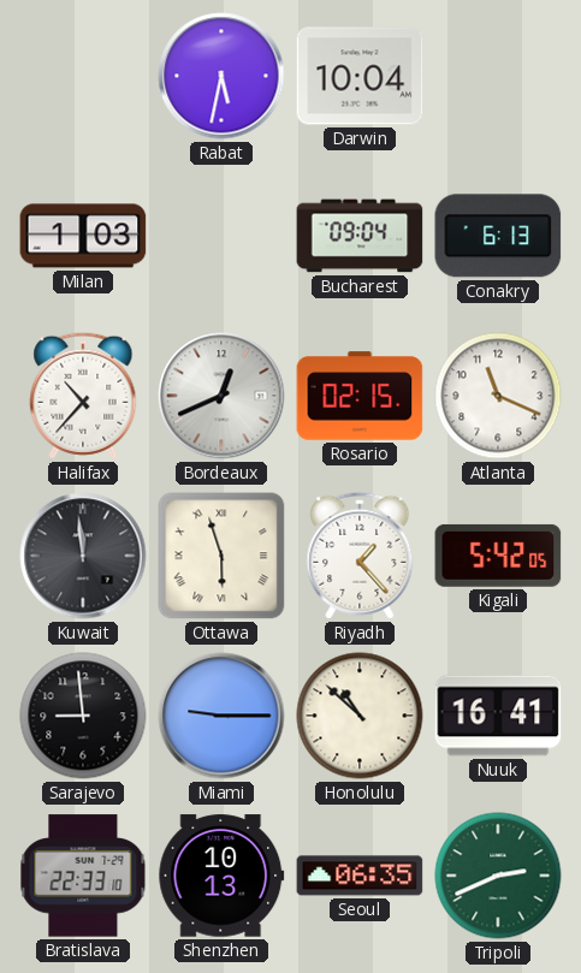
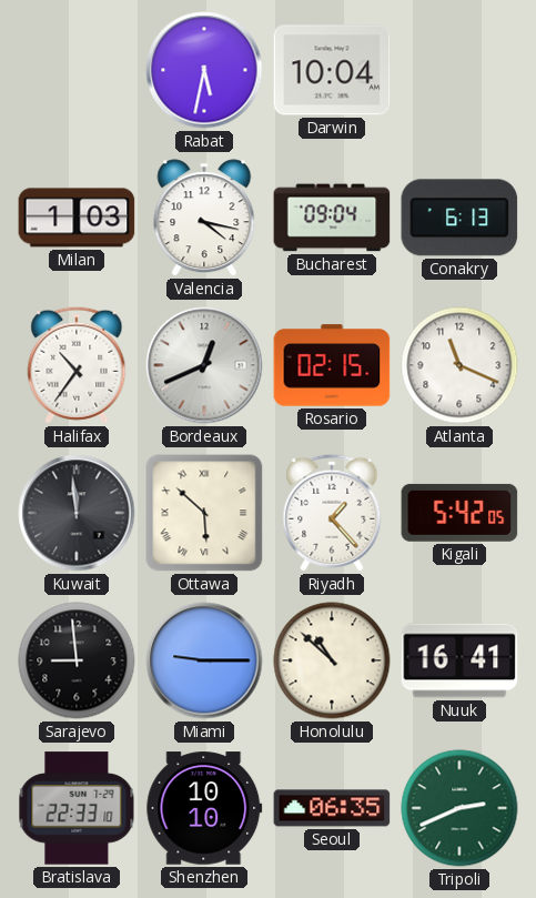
Valencia: none -> 4:17
Halifax: 10:37 -> 10:36
Ottawa: 5:57 -> 5:52
Shenzhen: 10:13 -> 10:10
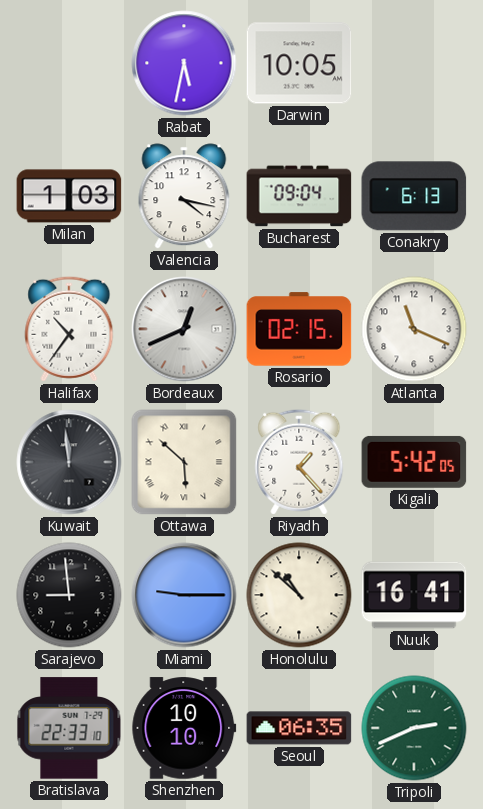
Darwin: 10:04 -> 10:05
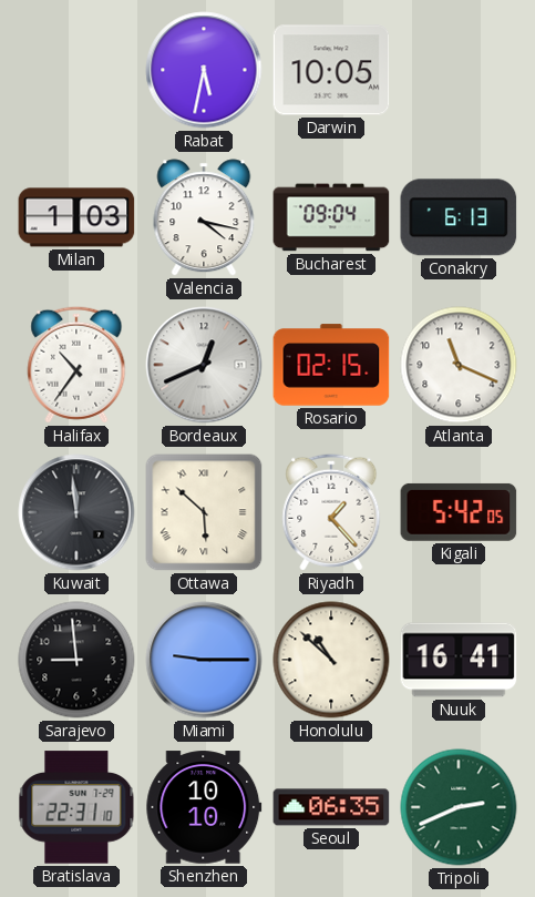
Bratislava: 22:33 -> 22:31
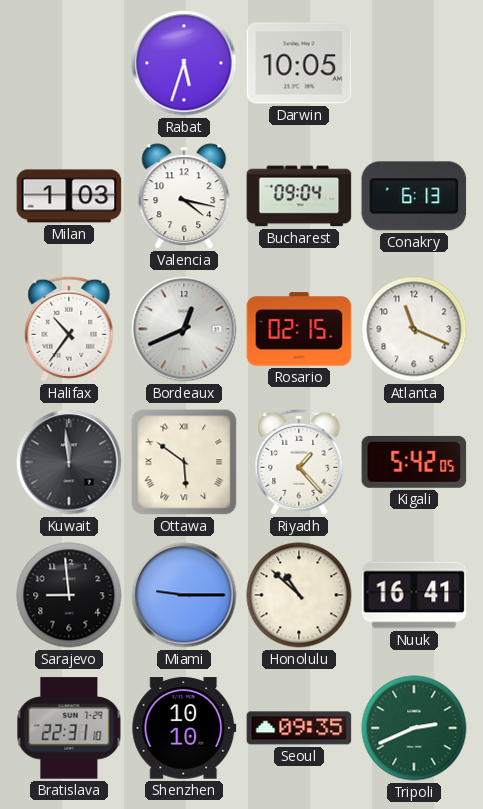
Rabat: 5:32 -> 5:33
Ottawa: 5:52 -> 5:51
Seoul: 06:35 -> 09:35
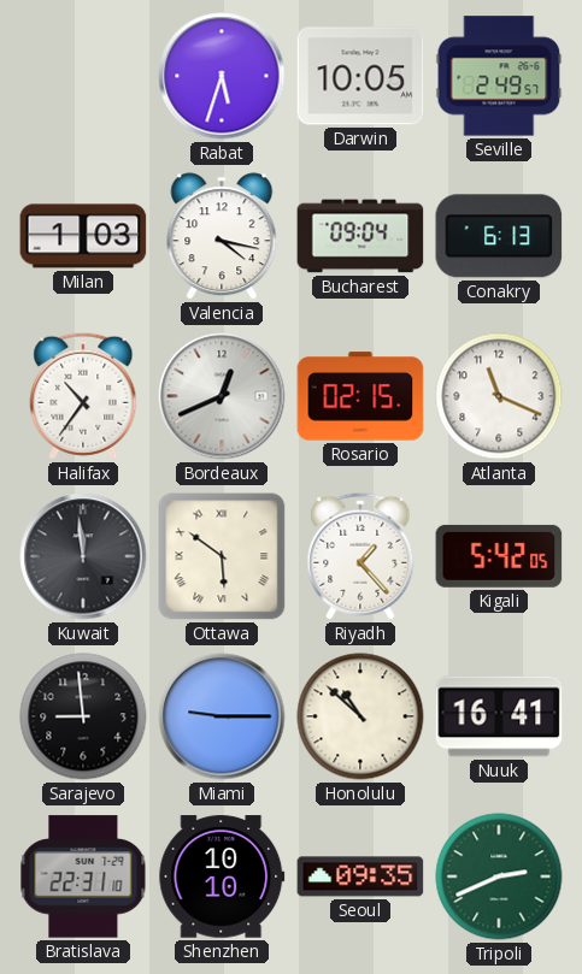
Seville: none -> 2:49
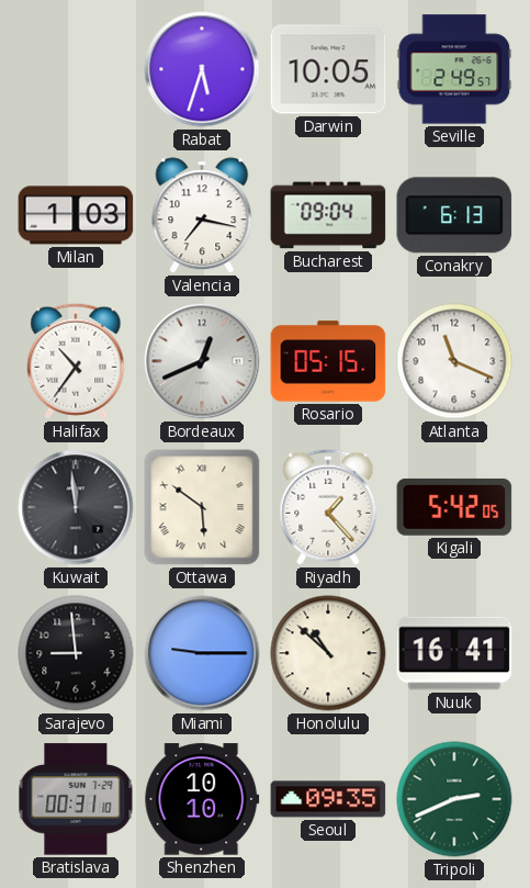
Valencia: 4:17 -> 7:17
Rosario: 02:15 -> 05:15
Bratislava: 22:31 -> 00:31
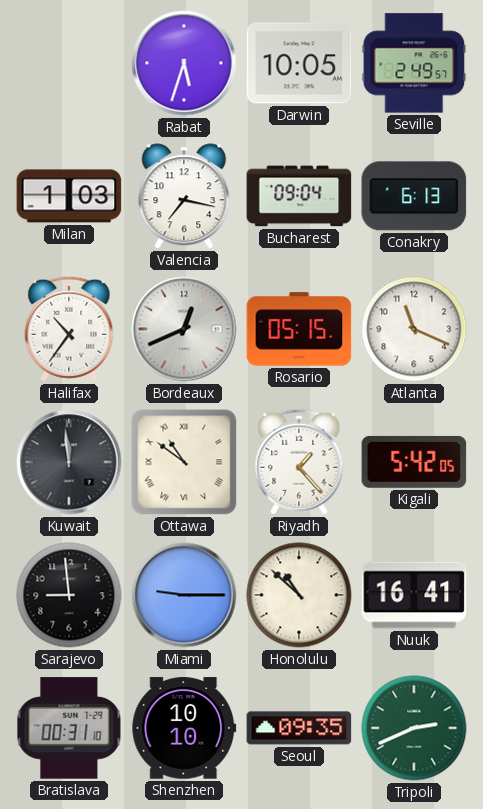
Ottawa: 5:51 -> 10:51
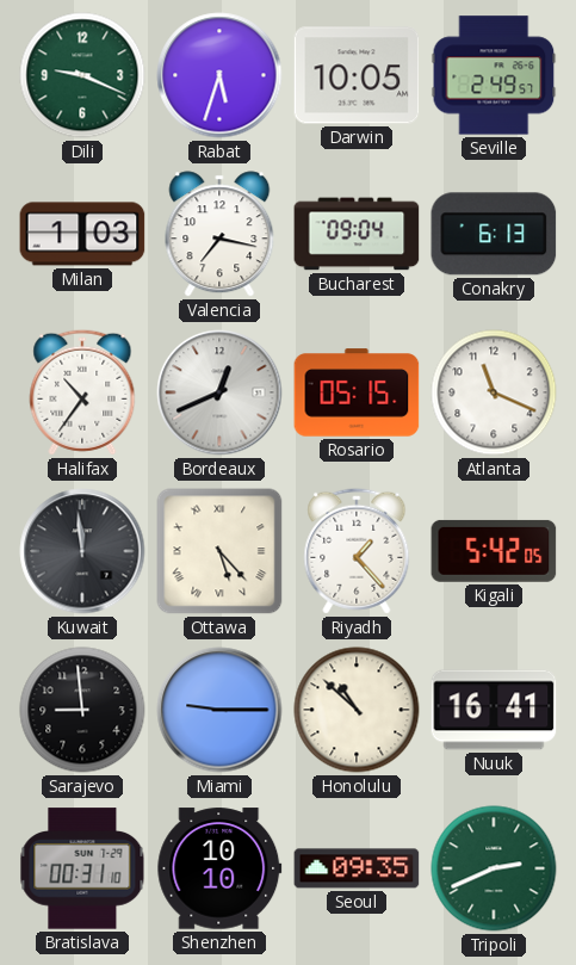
Dili: none -> 9:19
Ottawa: 10:51 -> 5:23
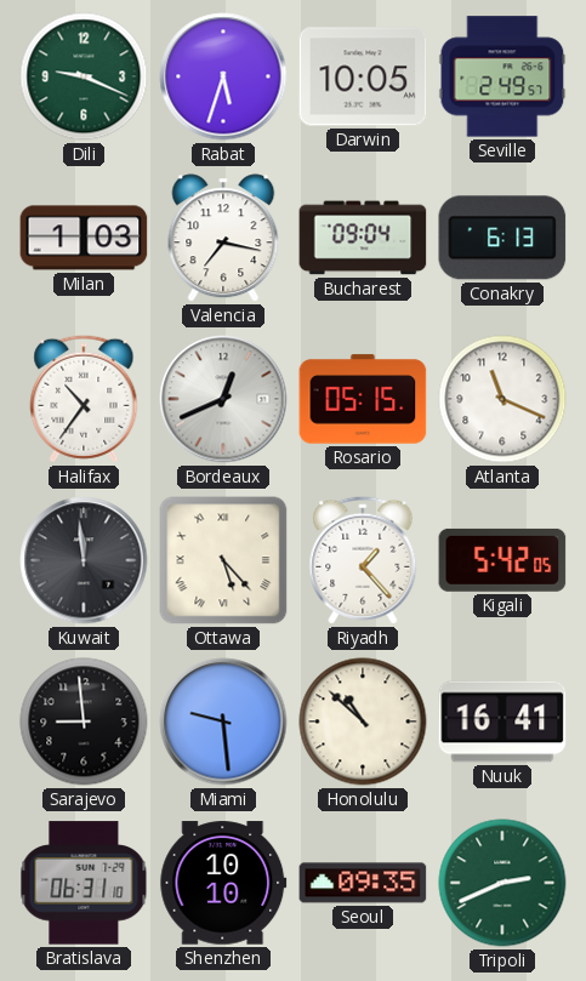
Miami: 9:15 -> 9:29
Bratislava: 00:31 -> 06:31
